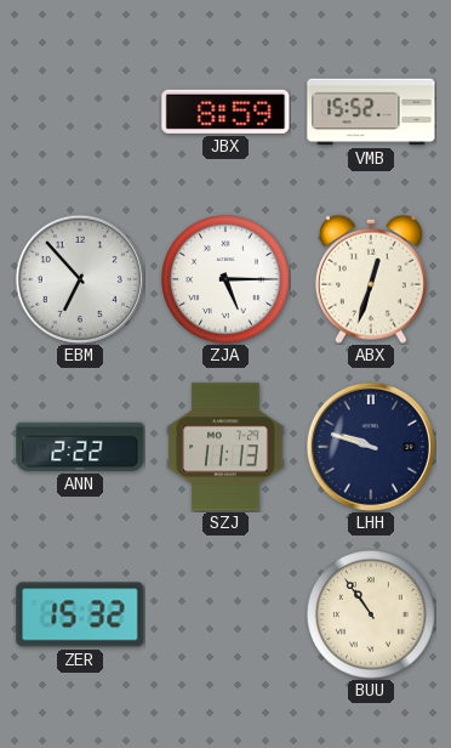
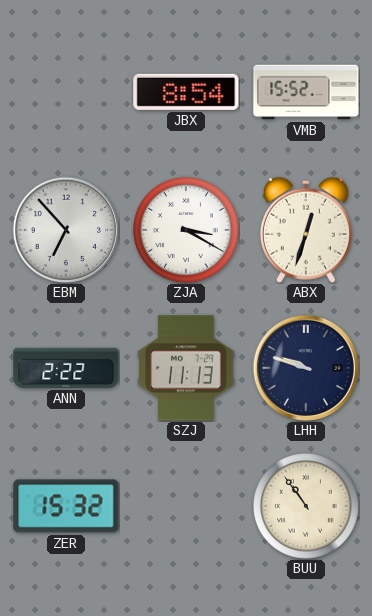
JBX: 8:59 -> 8:54
ZJA: 5:15 -> 3:20
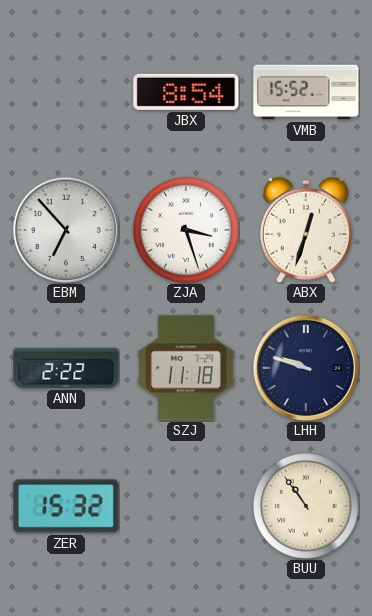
ZJA: 3:20 -> 3:27
SZJ: 11:13 -> 11:18
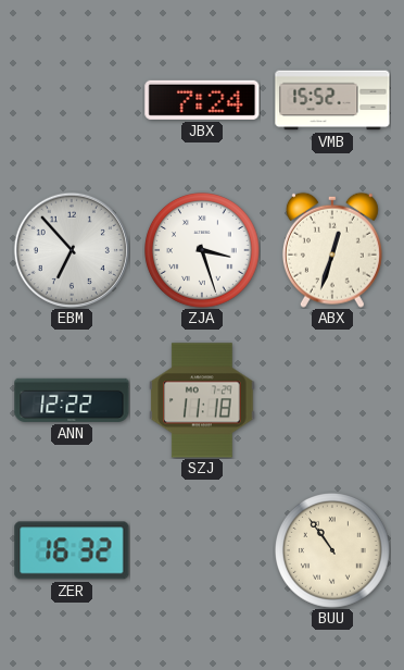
JBX: 8:54 -> 7:24
ANN: 2:22 -> 12:22
LHH: 9:48 -> none
ZER: 15:32 -> 16:32
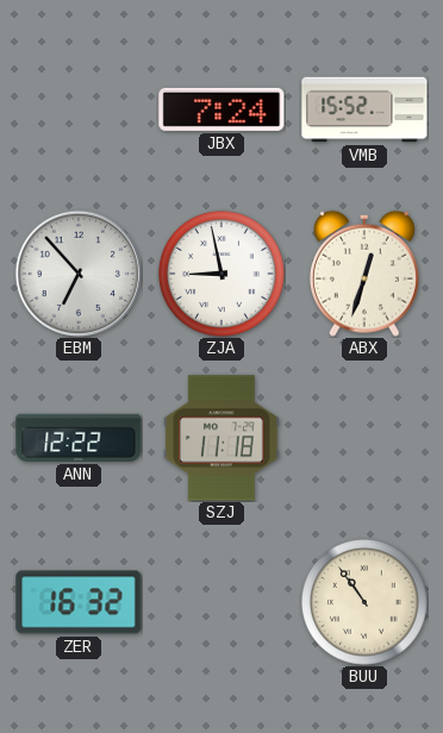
ZJA: 3:27 -> 8:58
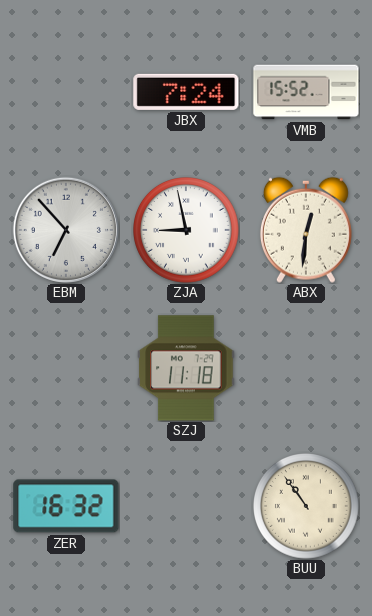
ABX: 12:33 -> 12:31
ANN: 12:22 -> none
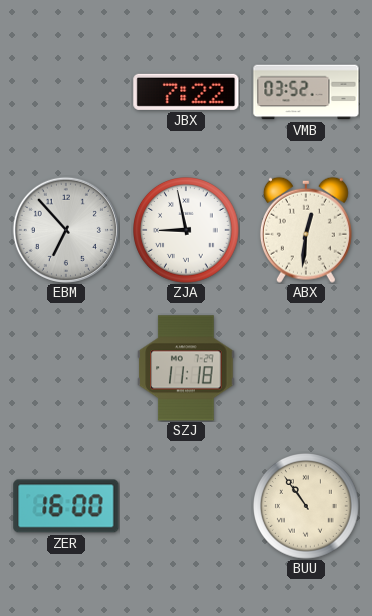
JBX: 7:24 -> 7:22
VMB: 15:52 -> 03:52
ZER: 16:32 -> 16:00
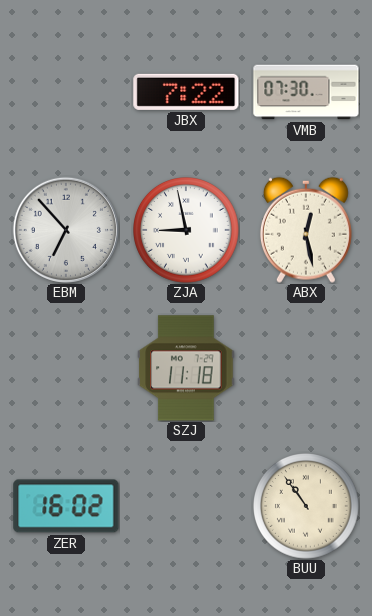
VMB: 03:52 -> 07:30
ABX: 12:31 -> 12:28
ZER: 16:00 -> 16:02
